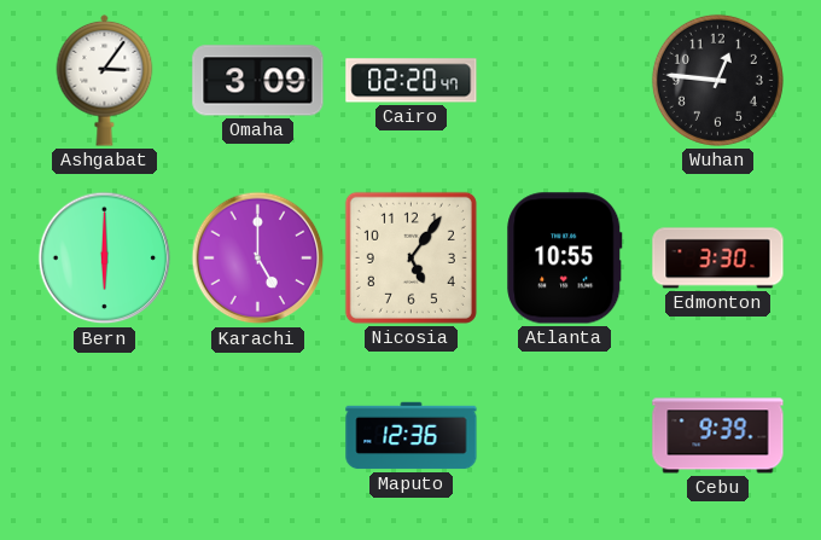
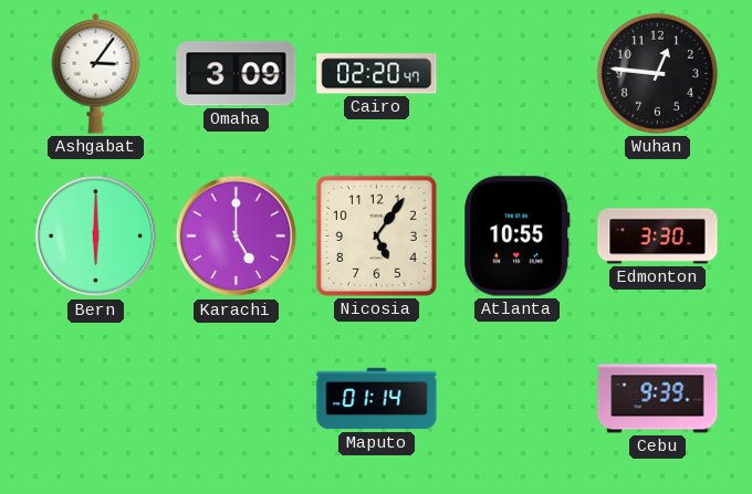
Maputo: 12:36 -> 01:14
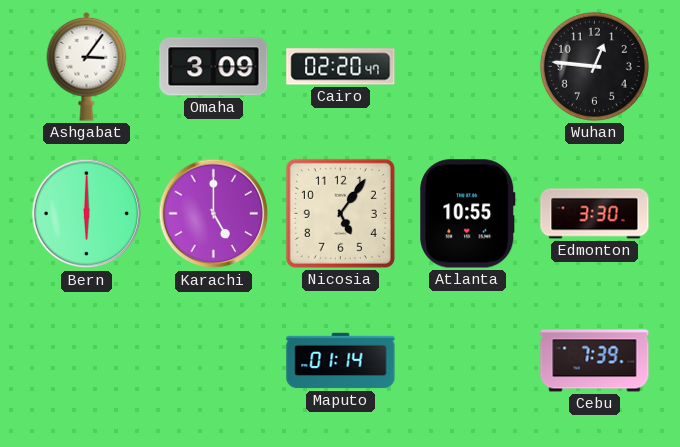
Cebu: 9:39 -> 7:39
